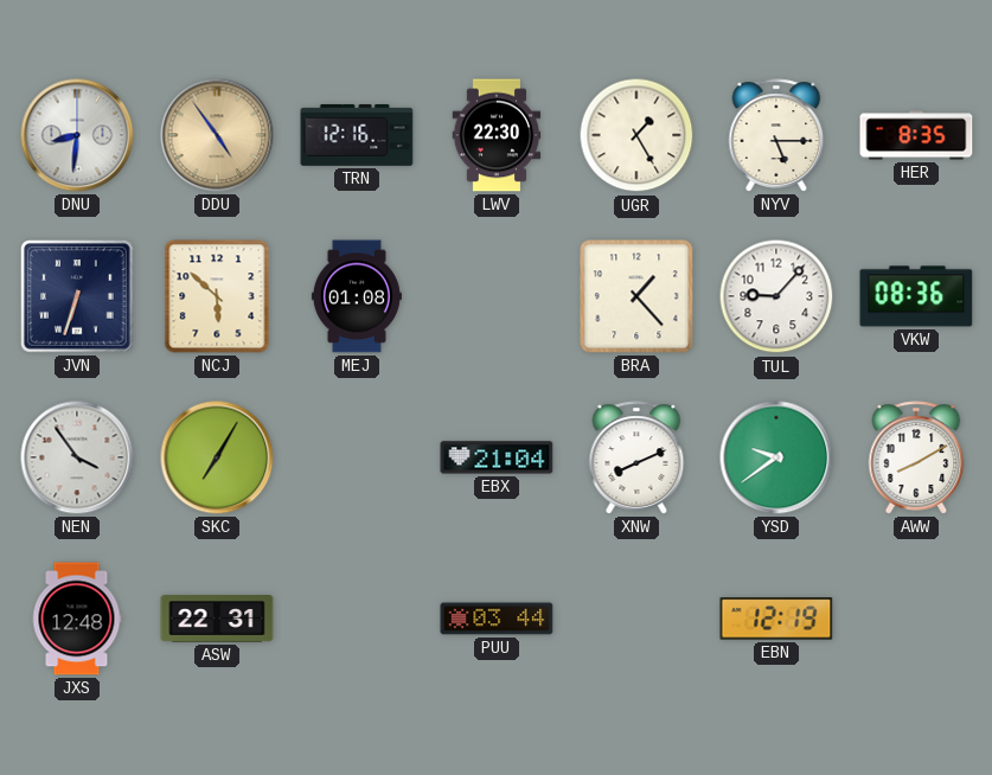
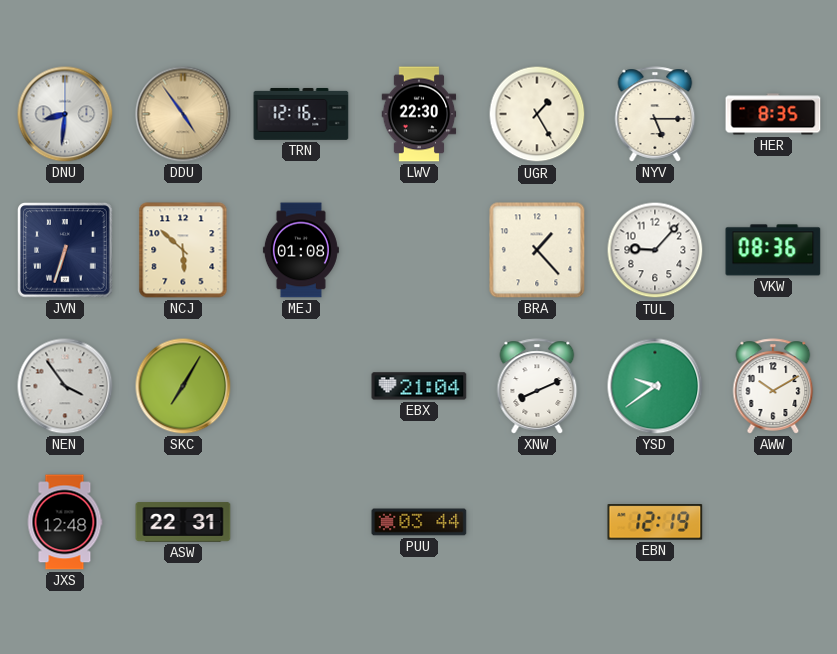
AWW: 8:10 -> 10:10
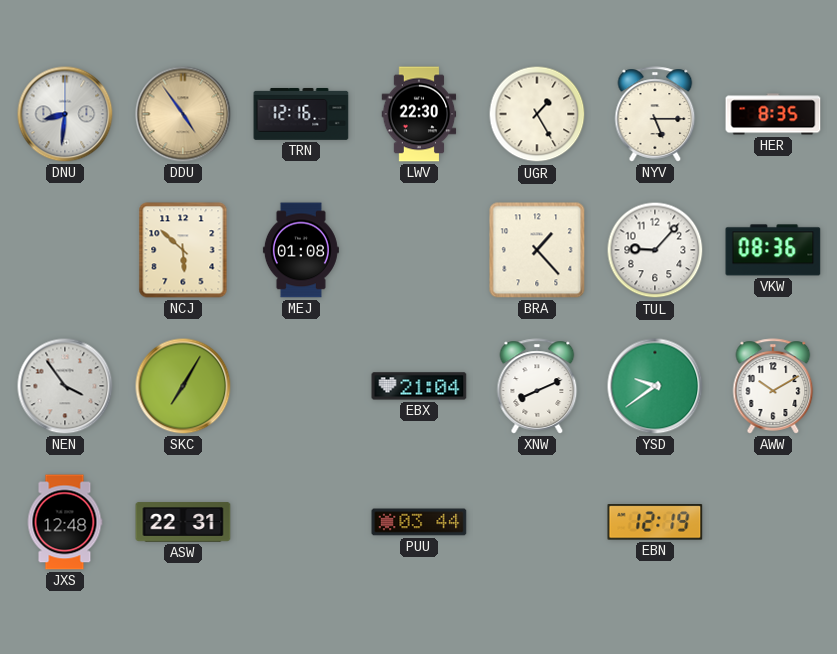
JVN: 6:33 -> none
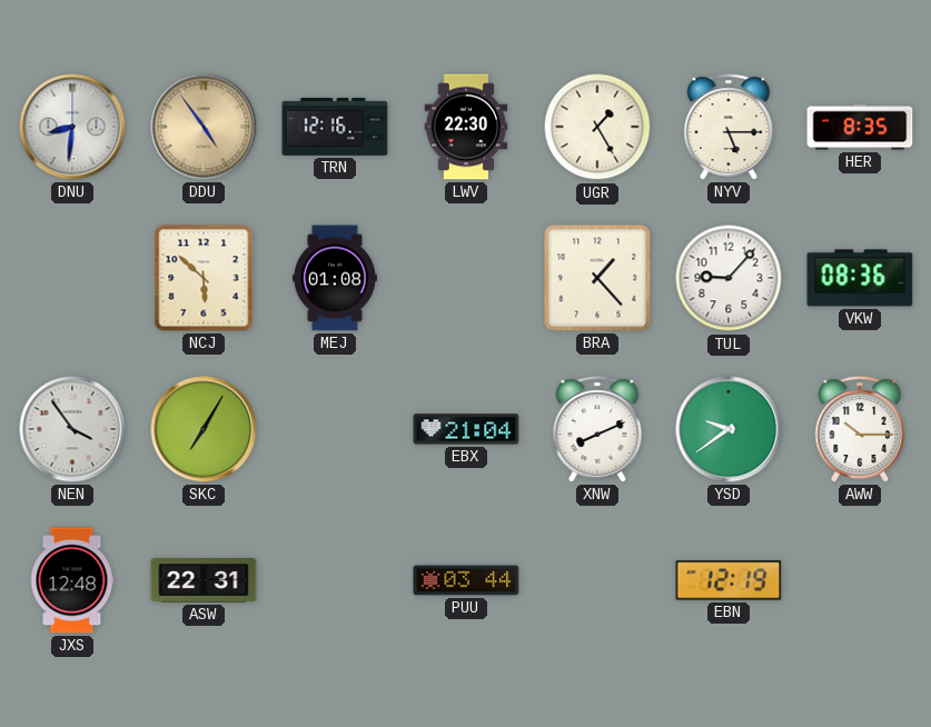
AWW: 10:10 -> 10:15
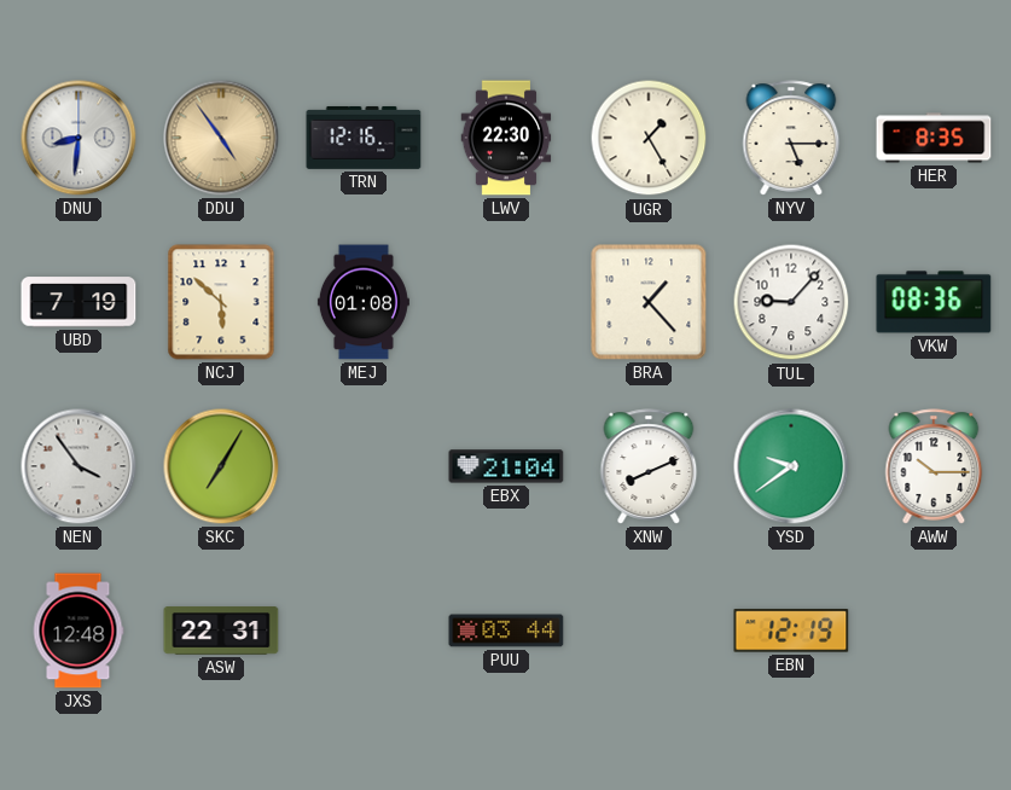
UBD: none -> 7:19
